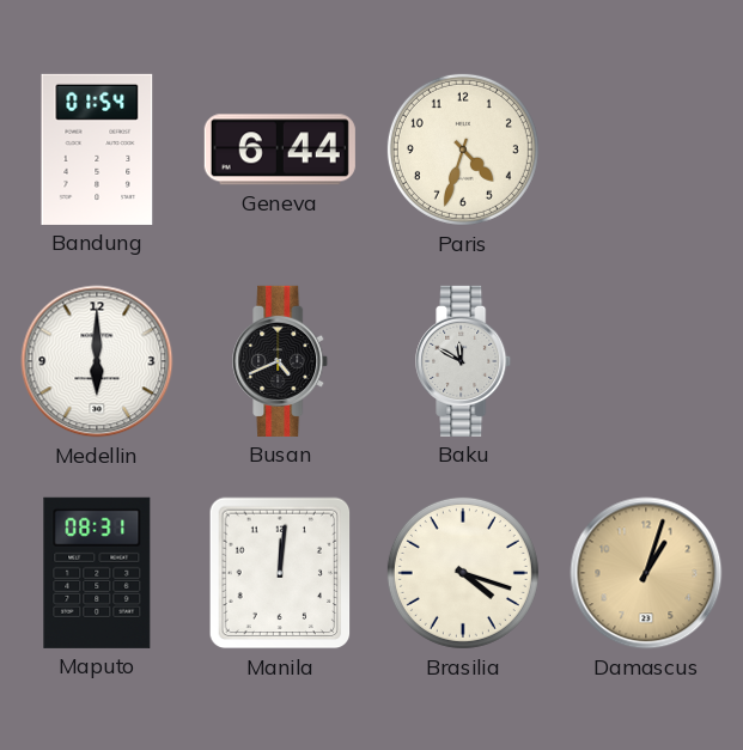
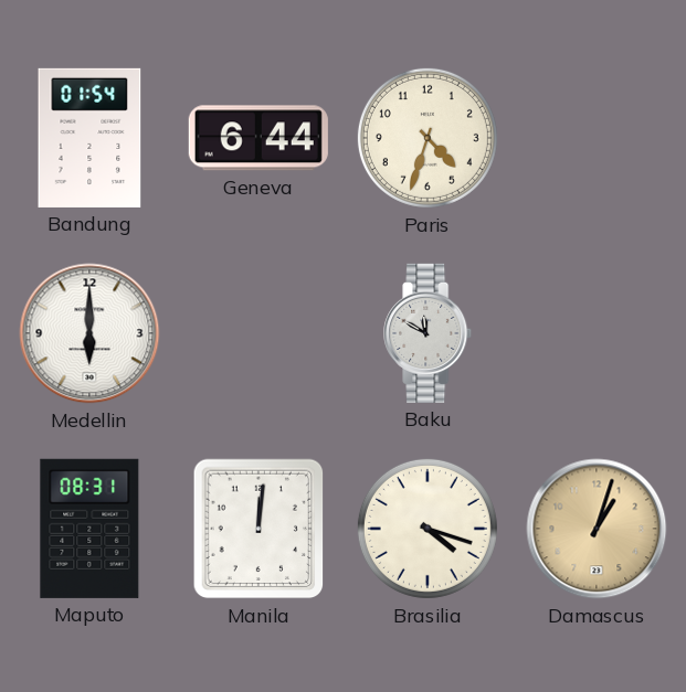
Busan: 4:41 -> none
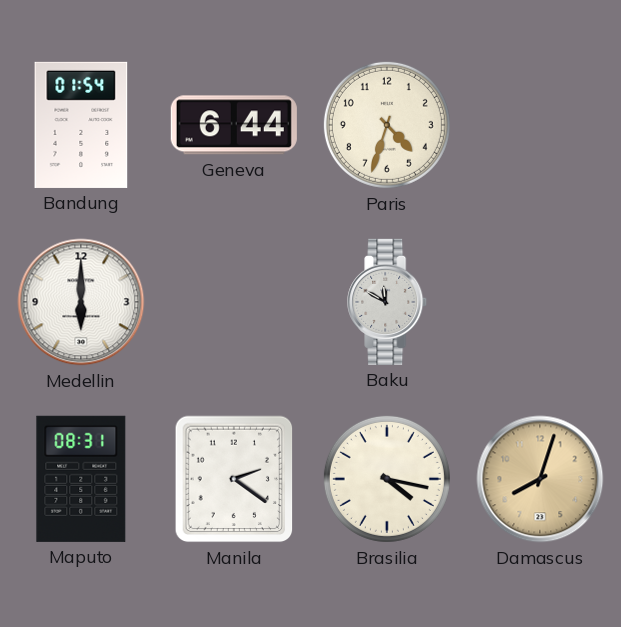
Manila: 12:01 -> 2:21
Brasilia: 4:18 -> 4:17
Damascus: 1:03 -> 8:03
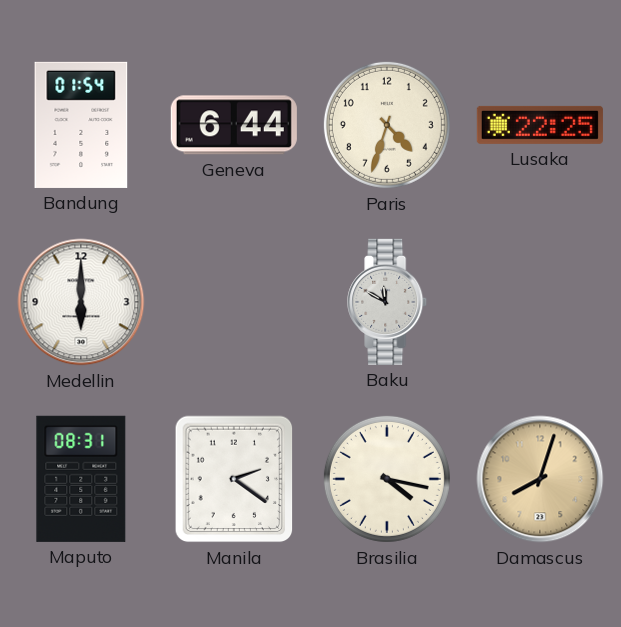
Lusaka: none -> 22:25
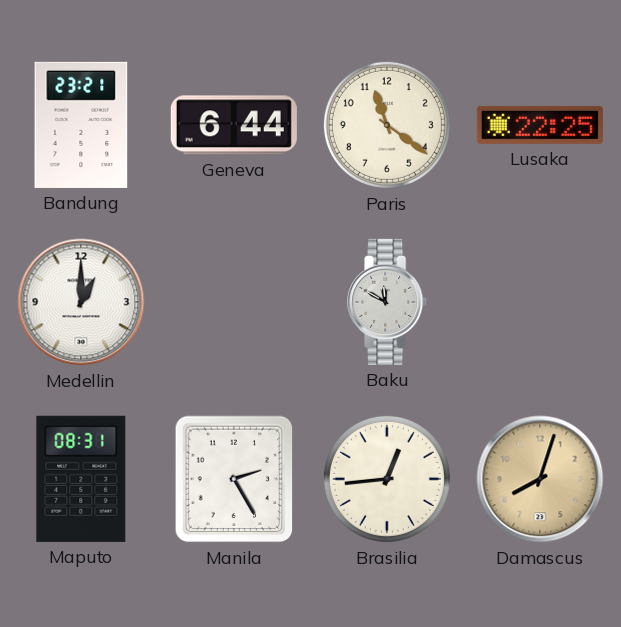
Bandung: 01:54 -> 23:21
Paris: 4:33 -> 11:21
Medellin: 6:00 -> 1:00
Manila: 2:21 -> 2:25
Brasilia: 4:17 -> 12:44
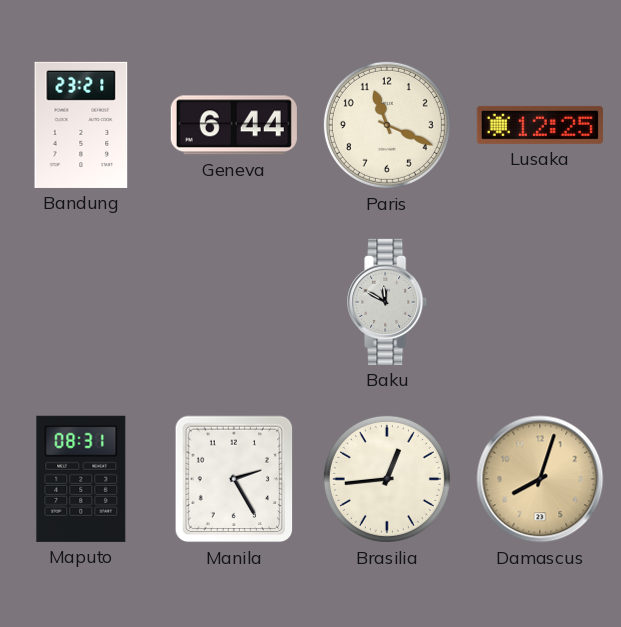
Paris: 11:21 -> 11:19
Lusaka: 22:25 -> 12:25
Medellin: 1:00 -> none
